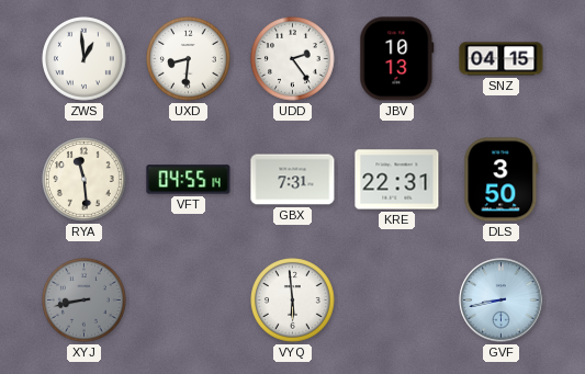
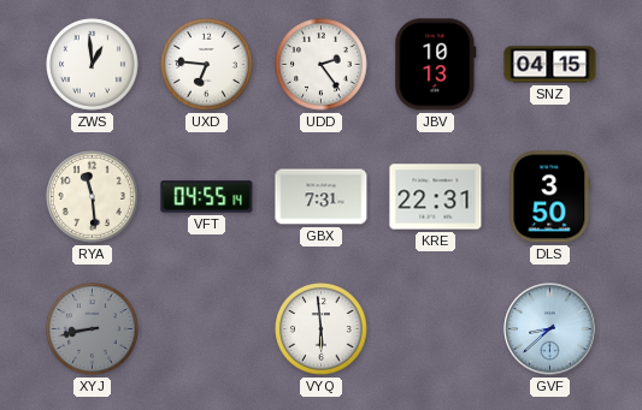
UXD: 8:31 -> 6:46
GVF: 8:43 -> 8:38
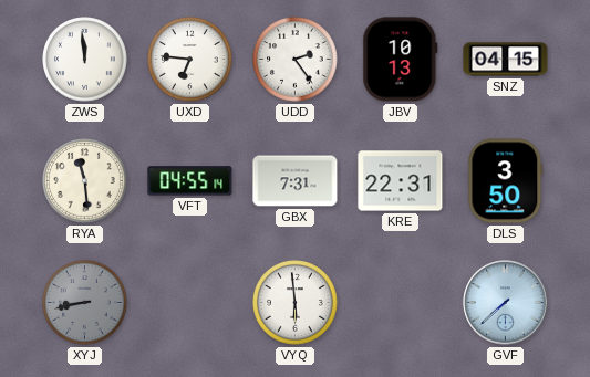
ZWS: 12:59 -> 11:59
GVF: 8:38 -> 7:38
